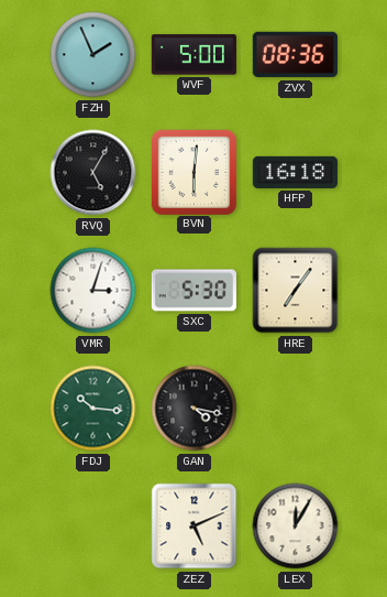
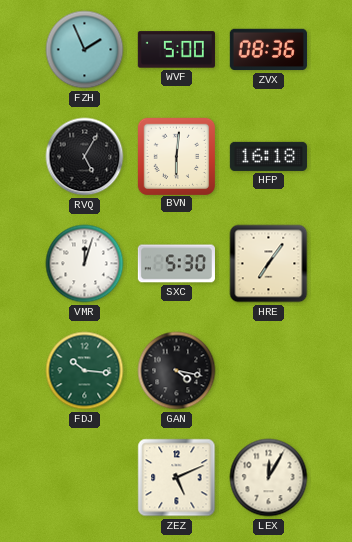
VMR: 3:03 -> 12:03
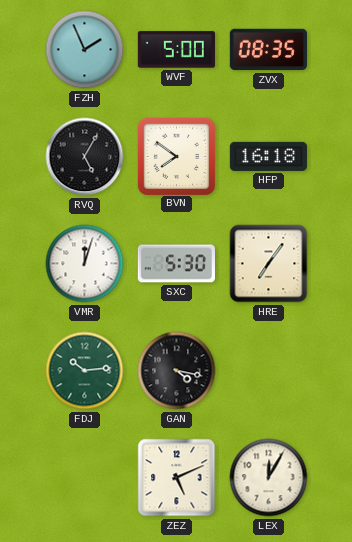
ZVX: 08:36 -> 08:35
BVN: 6:01 -> 7:51
FDJ: 10:16 -> 10:14
